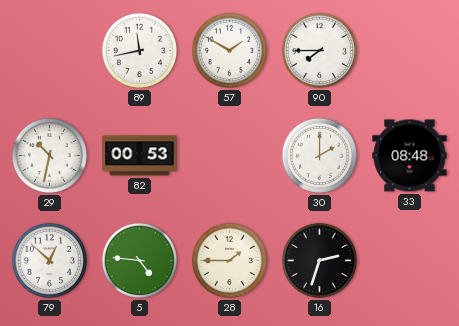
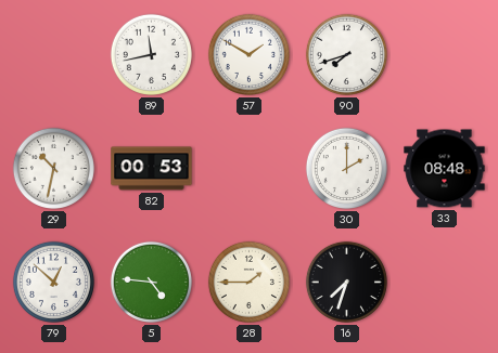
90: 7:45 -> 7:42
16: 2:33 -> 7:33
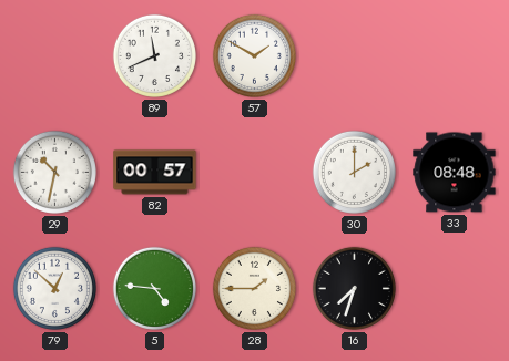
89: 11:43 -> 11:41
90: 7:42 -> none
82: 00:53 -> 00:57
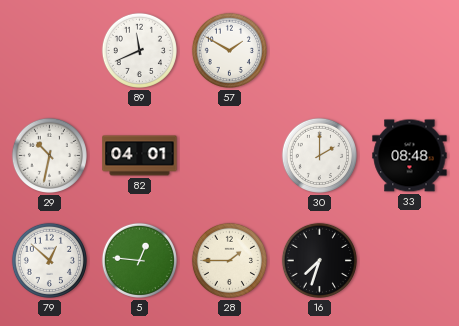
82: 00:57 -> 04:01
5: 4:46 -> 12:46
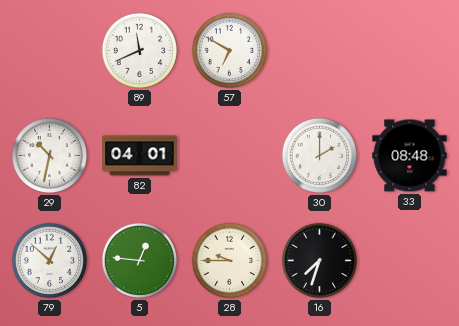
57: 1:50 -> 6:50
28: 1:45 -> 9:45
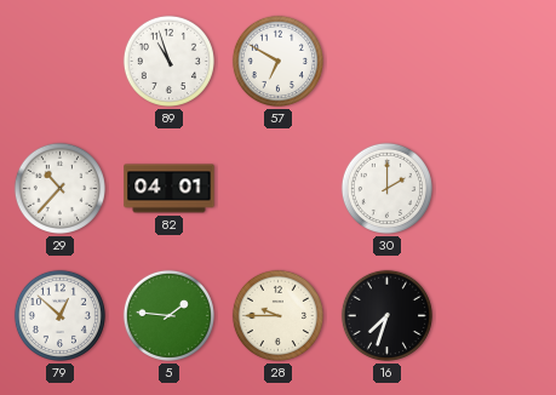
89: 11:41 -> 10:57
29: 10:32 -> 10:37
33: 08:48 -> none
5: 12:46 -> 1:46
